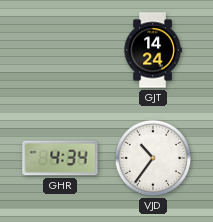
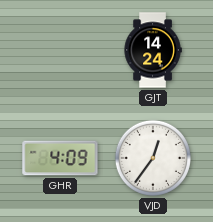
GHR: 4:34 -> 4:09
VJD: 10:36 -> 12:36
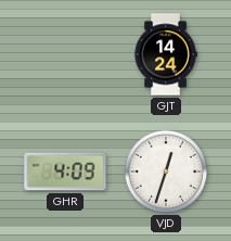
VJD: 12:36 -> 12:33
